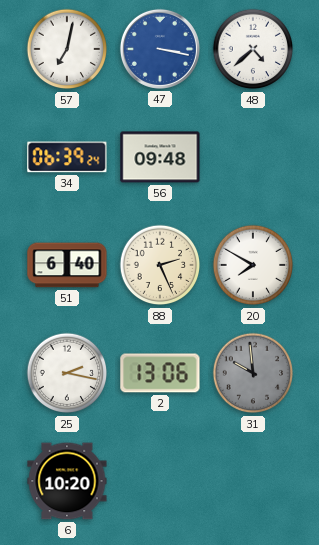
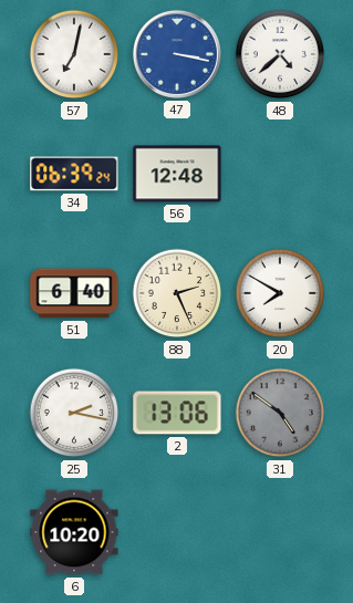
56: 09:48 -> 12:48
31: 9:59 -> 4:51
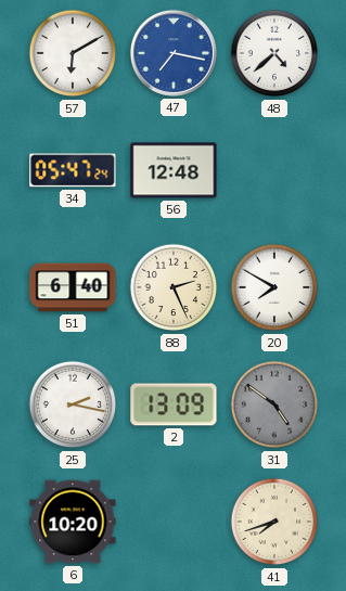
57: 7:02 -> 6:10
47: 3:17 -> 7:17
34: 06:39 -> 05:47
2: 13:06 -> 13:09
41: none -> 7:42
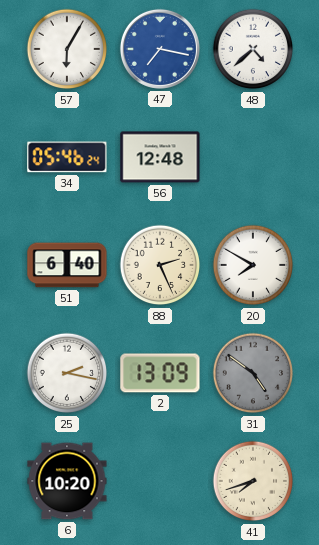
57: 6:10 -> 6:05
34: 05:47 -> 05:46
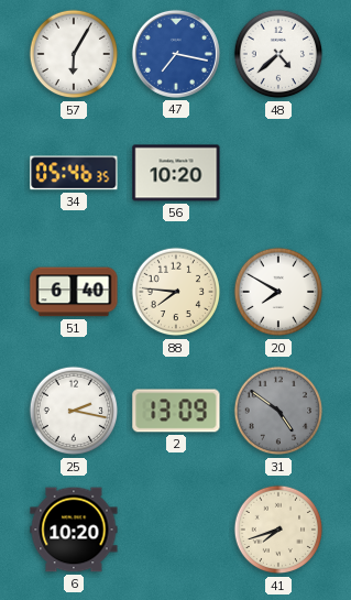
34: 05:46:24 -> 05:46:35
56: 12:48 -> 10:20
88: 2:26 -> 7:46
